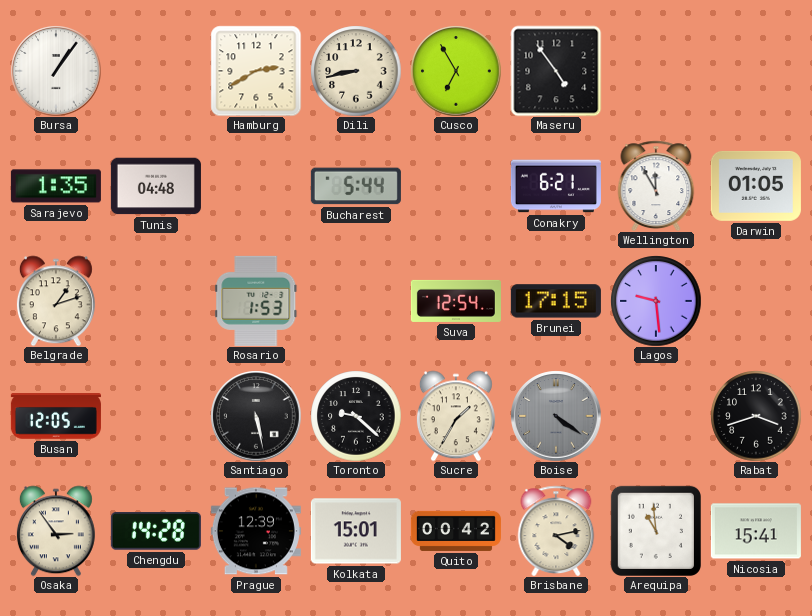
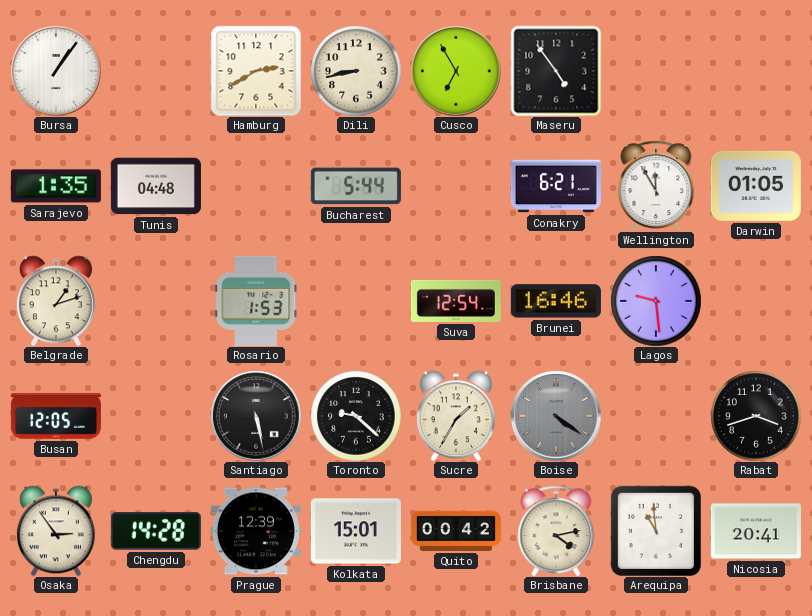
Brunei: 17:15 -> 16:46
Nicosia: 15:41 -> 20:41
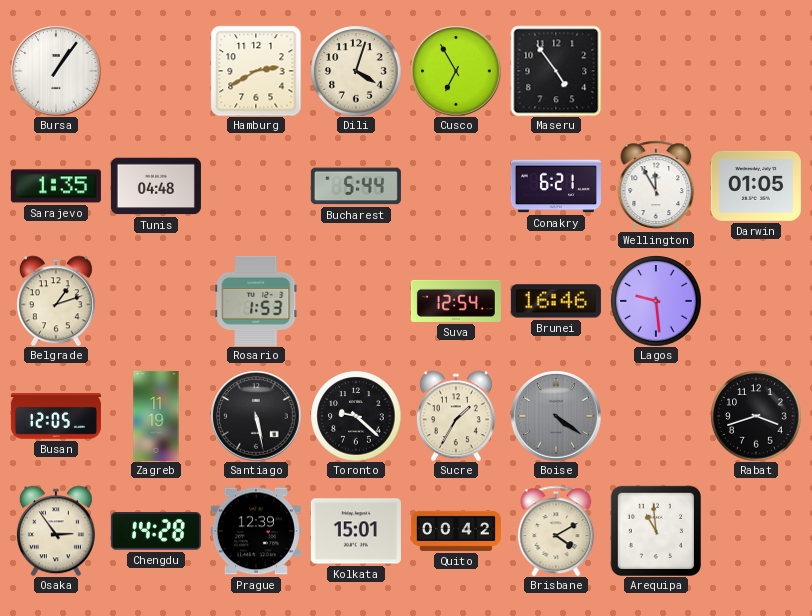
Dili: 8:43 -> 4:03
Zagreb: none -> 11:19
Brisbane: 4:13 -> 4:10
Nicosia: 20:41 -> none
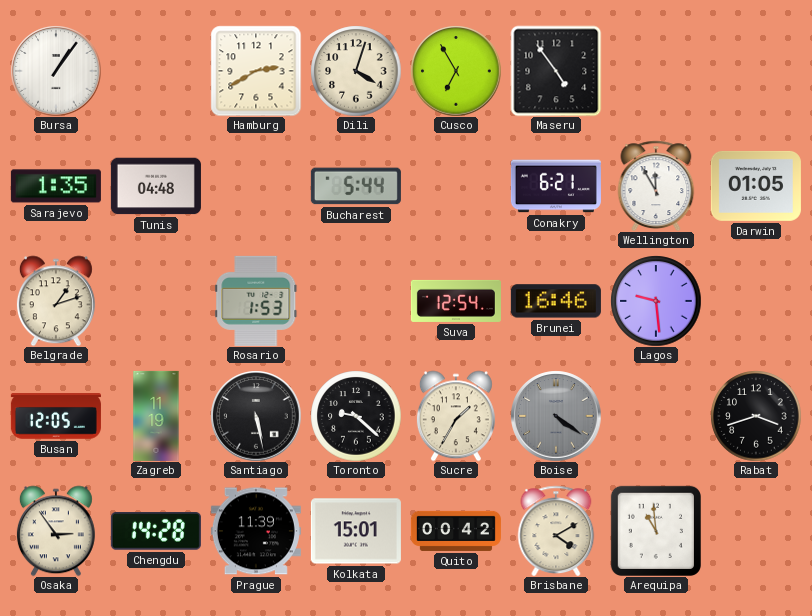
Prague: 12:39 -> 11:39
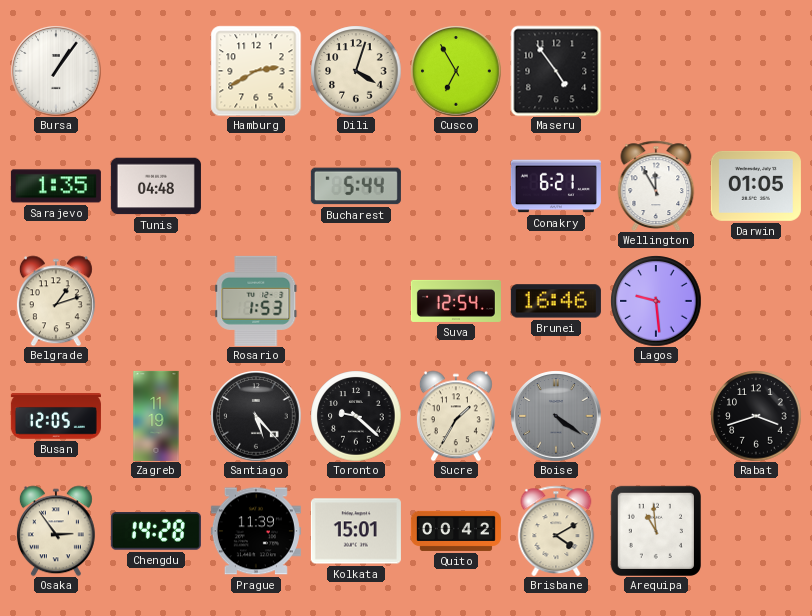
Santiago: 5:28 -> 5:23
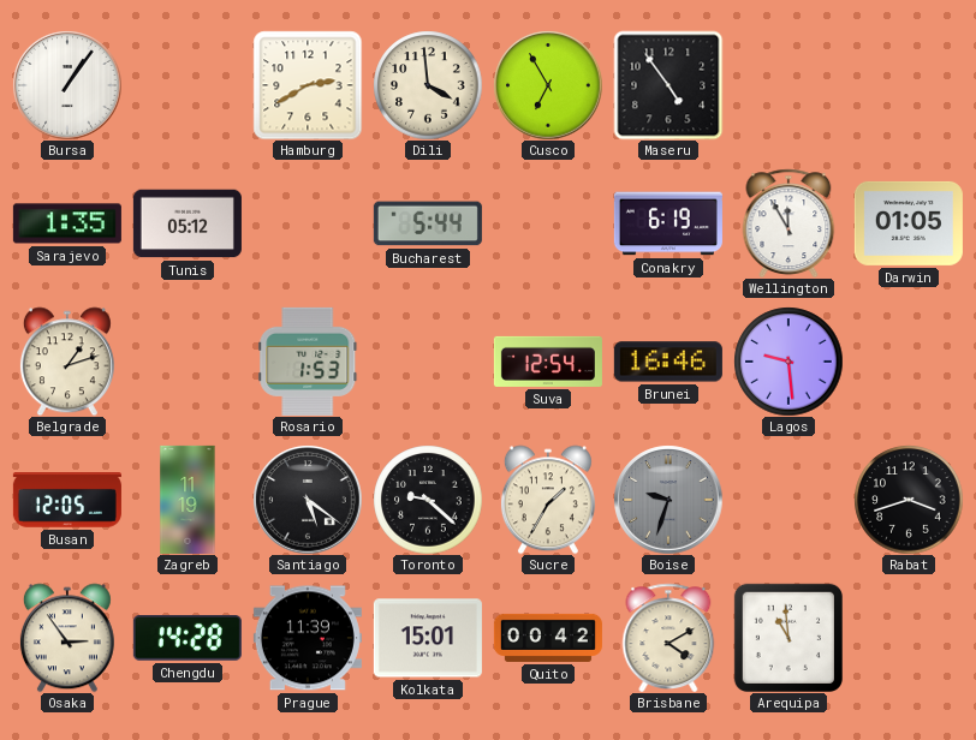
Dili: 4:03 -> 3:59
Tunis: 04:48 -> 05:12
Conakry: 6:21 -> 6:19
Santiago: 5:23 -> 5:21
Boise: 4:21 -> 9:33
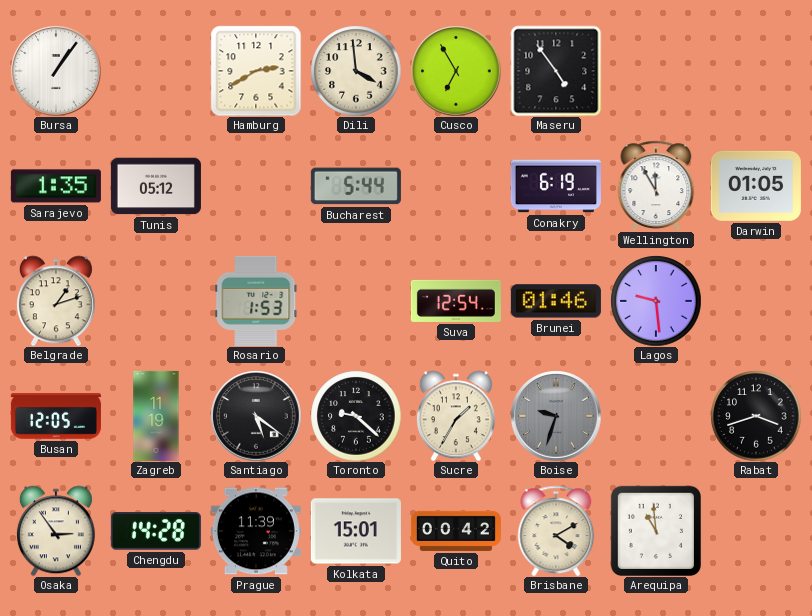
Brunei: 16:46 -> 01:46
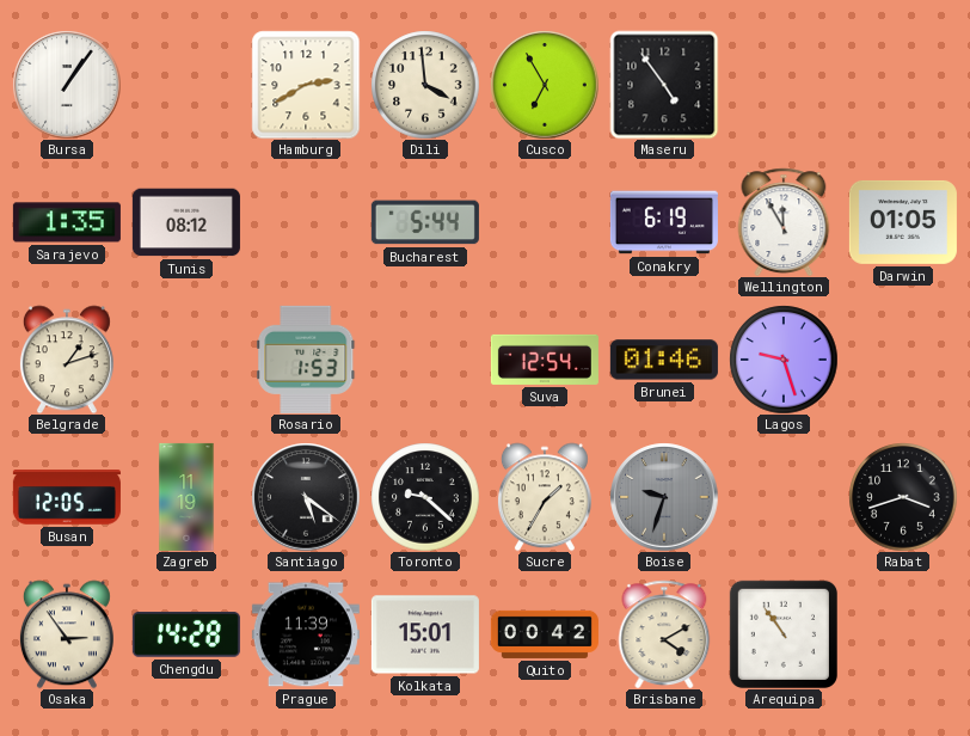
Tunis: 05:12 -> 08:12
Lagos: 9:29 -> 9:27
Arequipa: 10:59 -> 10:54
